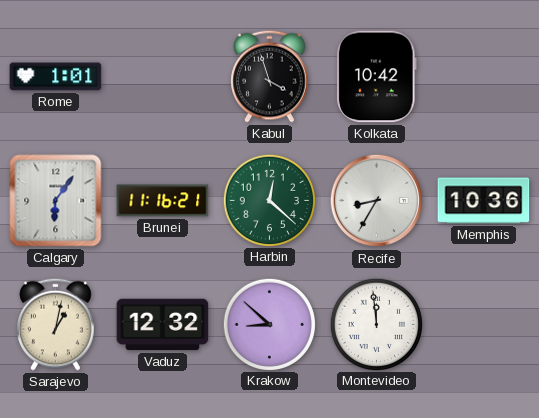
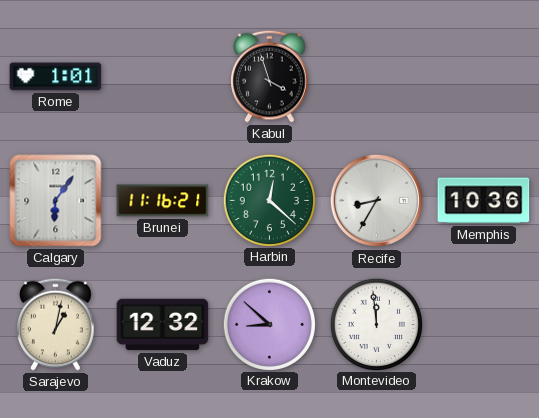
Kolkata: 10:42 -> none
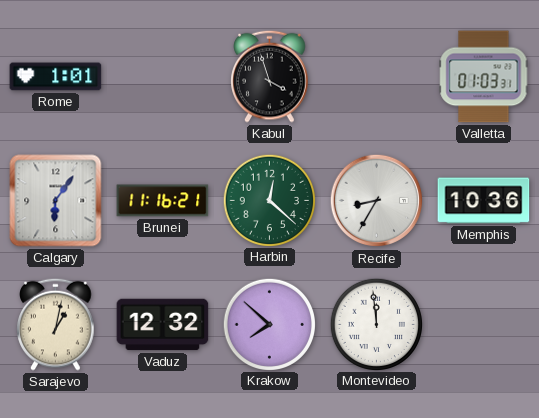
Valletta: none -> 01:03
Krakow: 8:52 -> 7:52
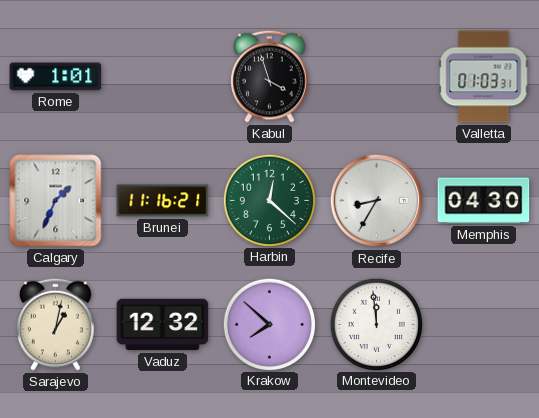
Calgary: 6:06 -> 1:34
Memphis: 10:36 -> 04:30
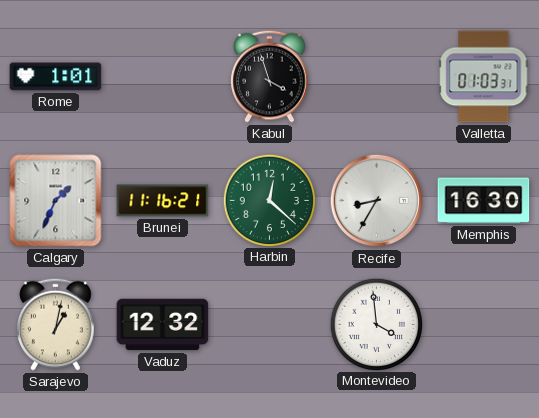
Memphis: 04:30 -> 16:30
Krakow: 7:52 -> none
Montevideo: 11:59 -> 3:59
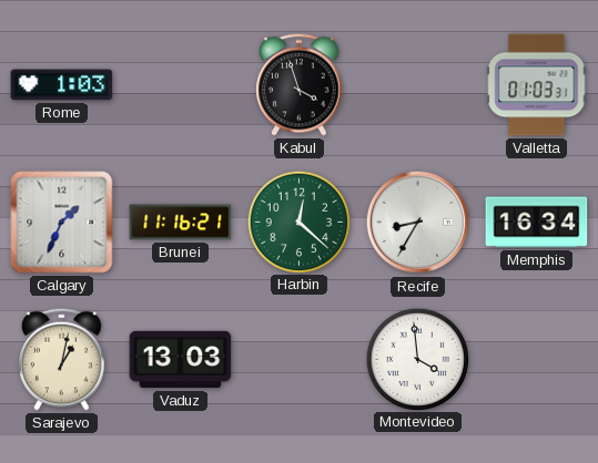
Rome: 1:01 -> 1:03
Memphis: 16:30 -> 16:34
Vaduz: 12:32 -> 13:03
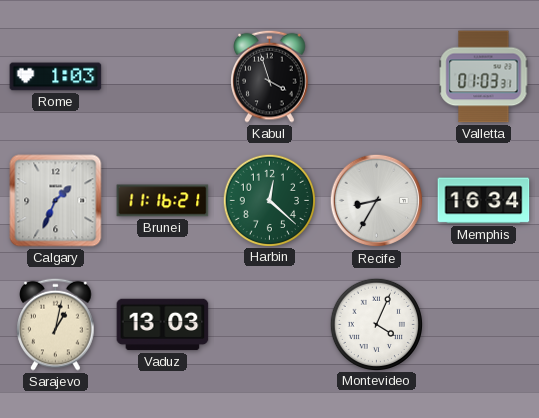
Montevideo: 3:59 -> 4:04
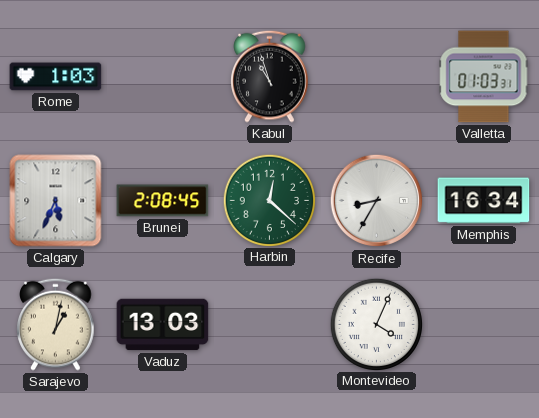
Kabul: 3:57 -> 10:57
Calgary: 1:34 -> 5:34
Brunei: 11:16 -> 2:08
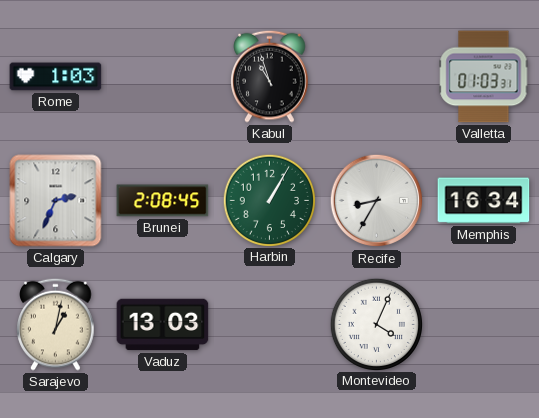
Calgary: 5:34 -> 2:34
Harbin: 12:22 -> 1:05
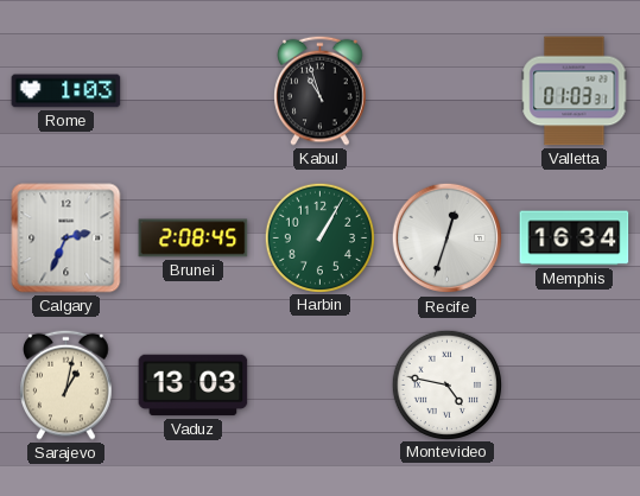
Recife: 8:35 -> 12:33
Montevideo: 4:04 -> 4:47
